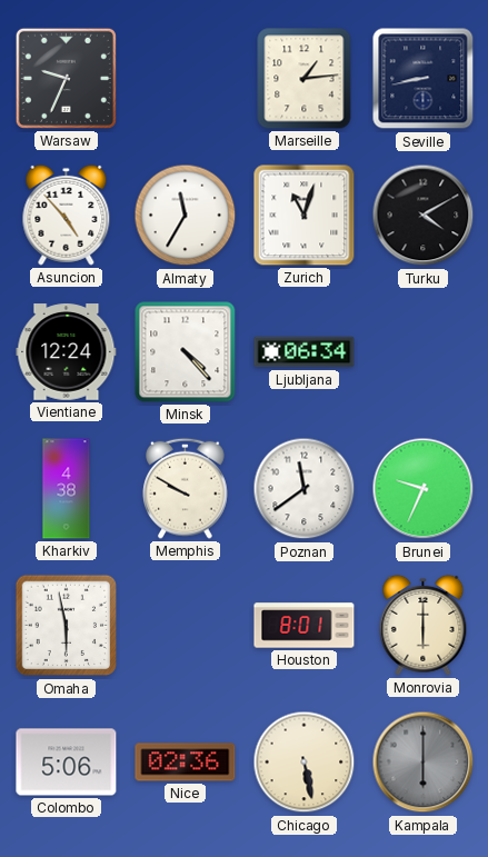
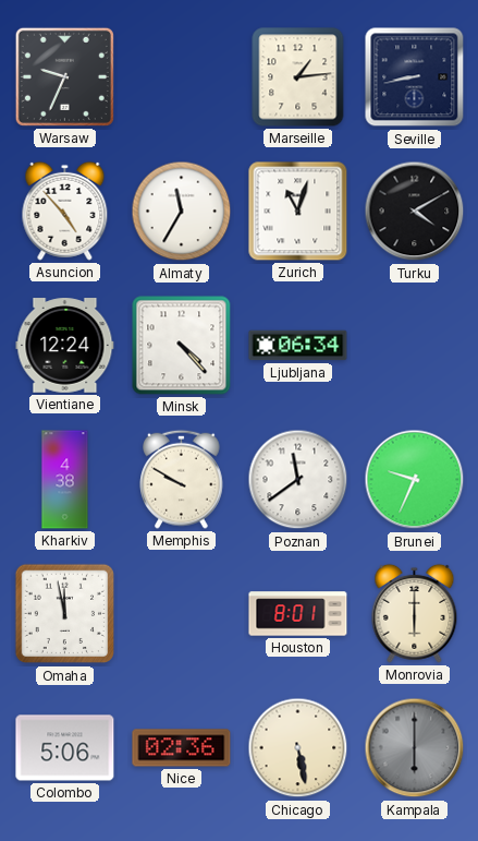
Omaha: 5:58 -> 11:58
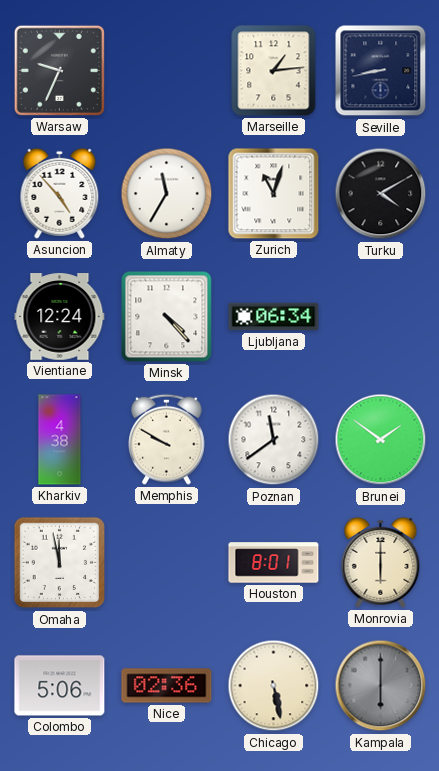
Brunei: 9:34 -> 1:51
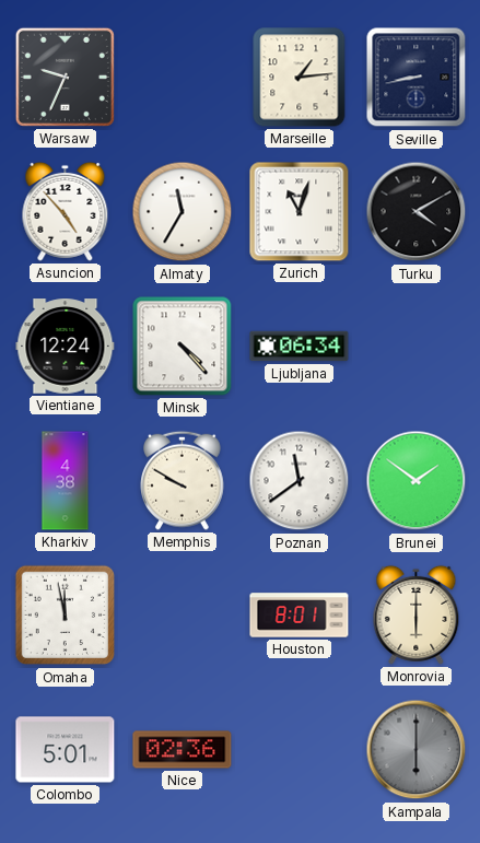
Colombo: 5:06 -> 5:01
Chicago: 5:28 -> none
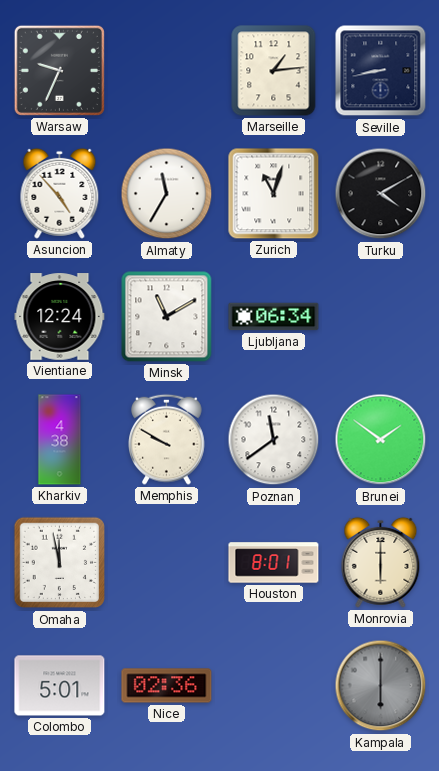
Minsk: 4:23 -> 11:10
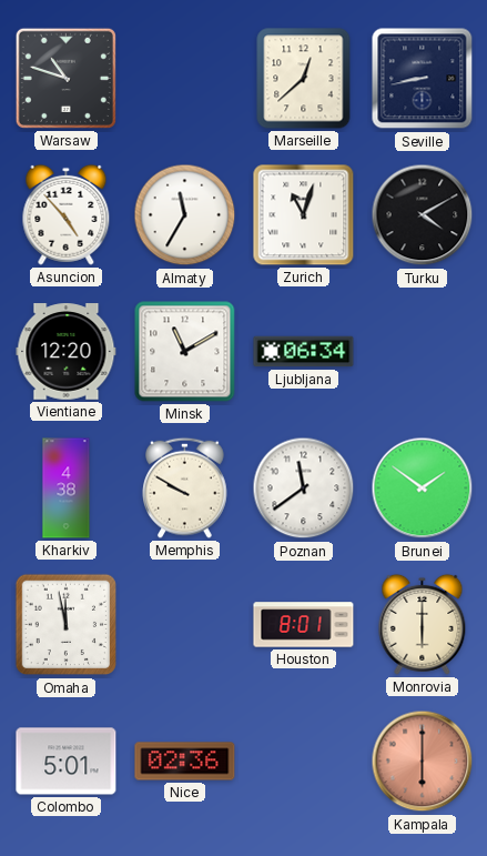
Warsaw: 9:34 -> 10:48
Marseille: 1:14 -> 12:38
Vientiane: 12:24 -> 12:20
Kampala dial: grey -> salmon
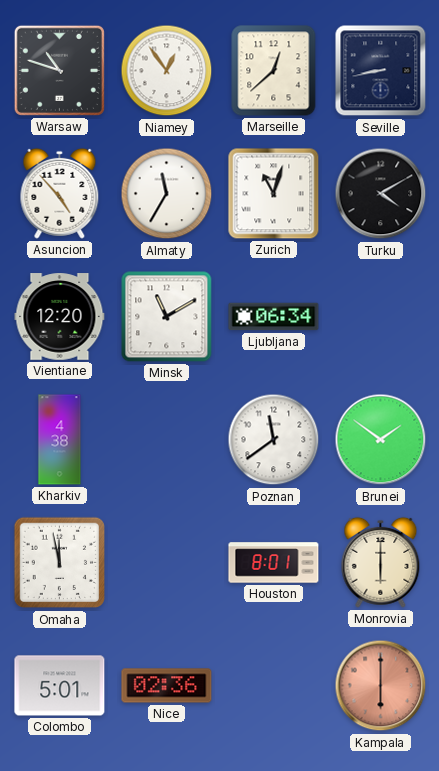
Niamey: none -> 12:54
Memphis: 9:50 -> none
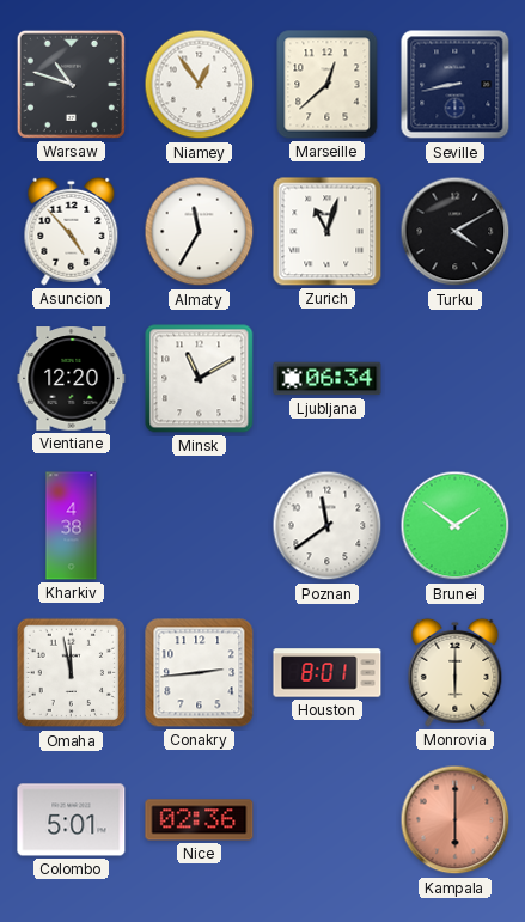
Conakry: none -> 2:44
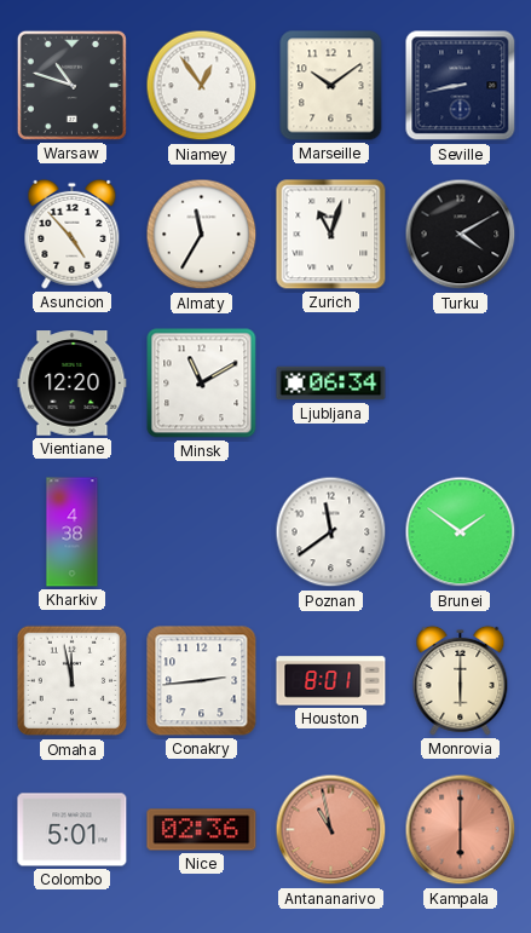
Marseille: 12:38 -> 10:09
Antananarivo: none -> 10:58
